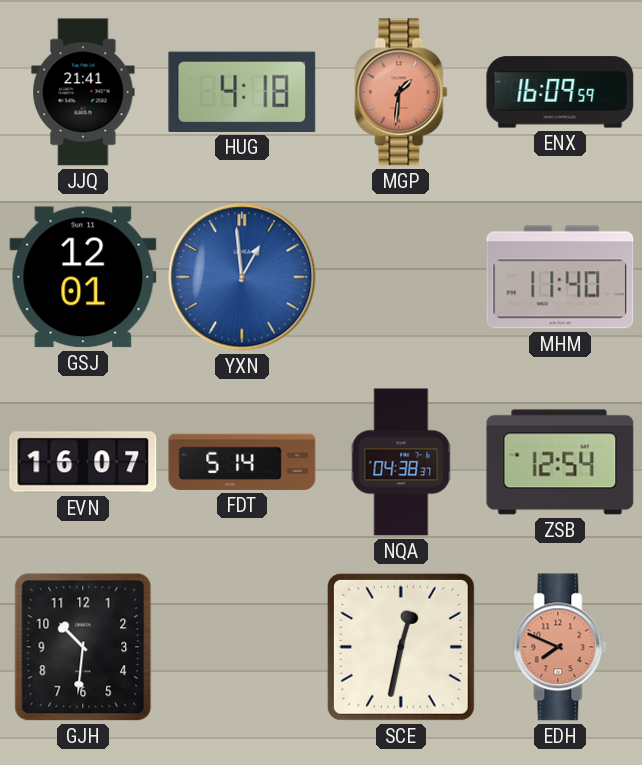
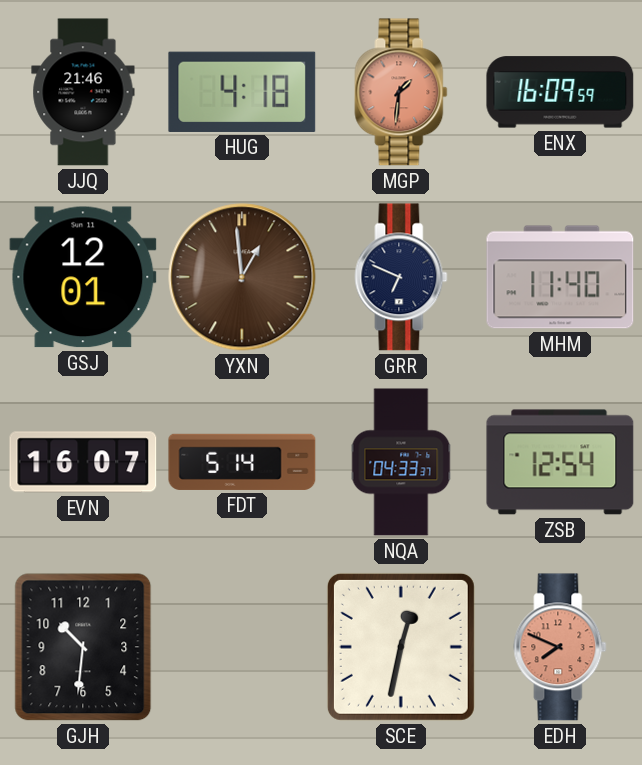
JJQ: 21:41 -> 21:46
YXN dial: blue -> brown
GRR: none -> 6:49
NQA: 04:38 -> 04:33
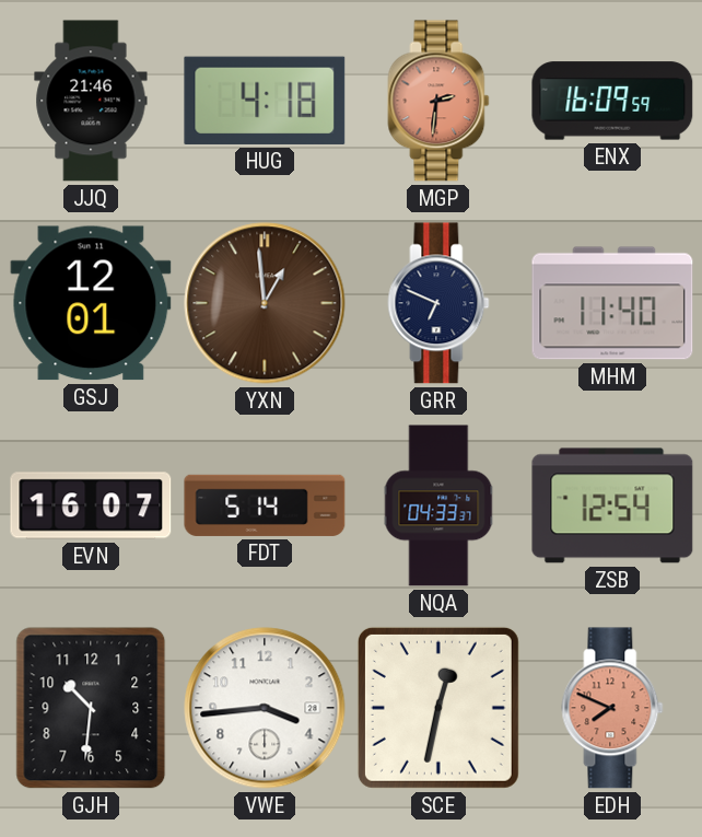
MGP: 1:31 -> 2:31
VWE: none -> 3:44
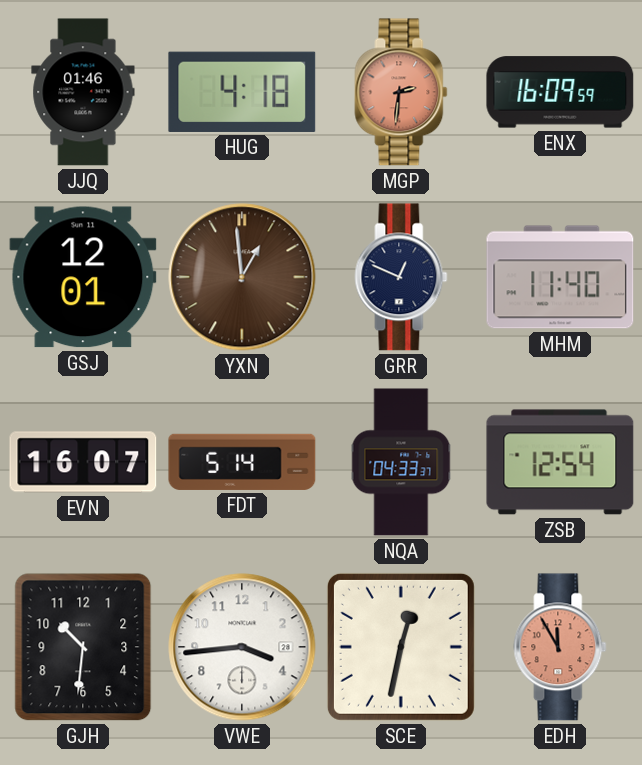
JJQ: 21:46 -> 01:46
GRR: 6:49 -> 12:49
EDH: 7:49 -> 11:55
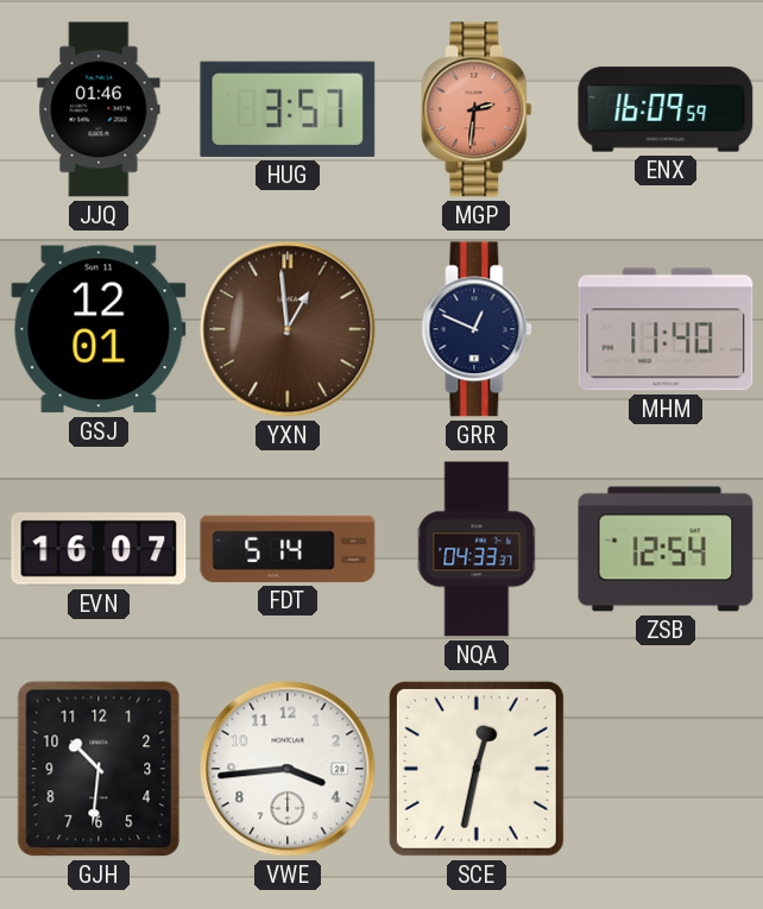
HUG: 4:18 -> 3:57
EDH: 11:55 -> none
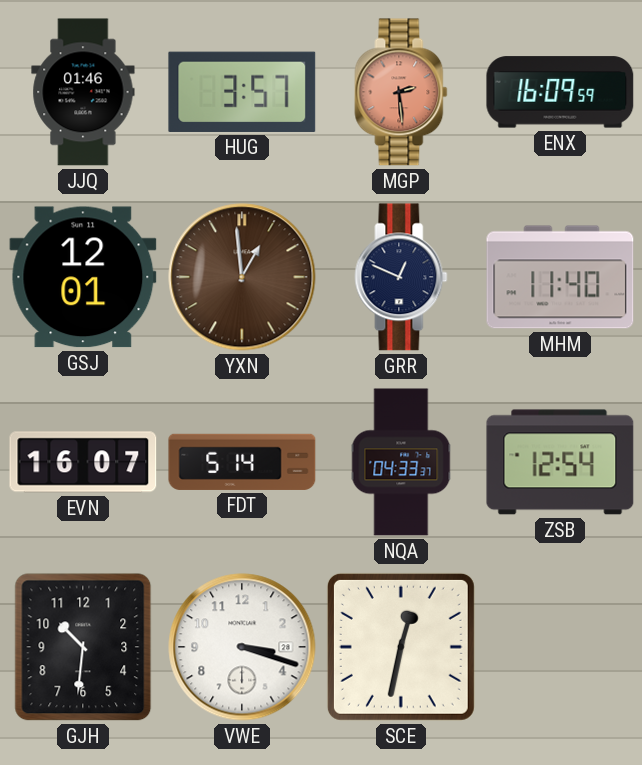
MGP: 2:31 -> 2:29
VWE: 3:44 -> 3:18
